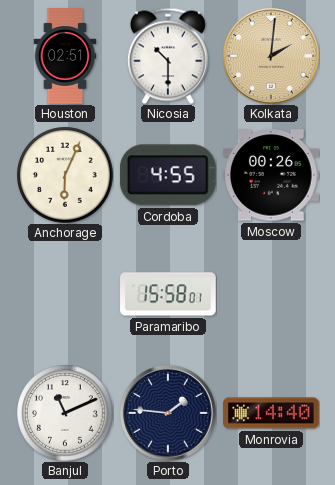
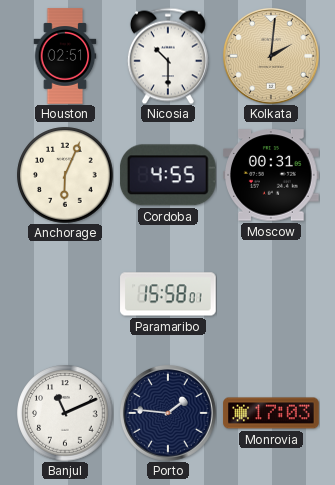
Moscow: 00:26 -> 00:31
Monrovia: 14:40 -> 17:03
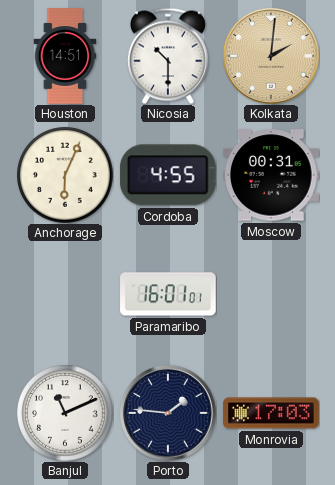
Houston: 02:51 -> 14:51
Paramaribo: 15:58 -> 16:01
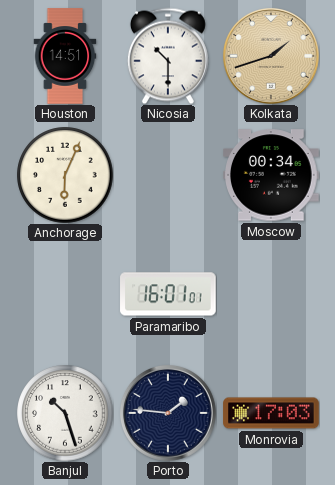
Kolkata: 2:01 -> 1:42
Cordoba: 4:55 -> none
Moscow: 00:31 -> 00:34
Banjul: 11:11 -> 10:27
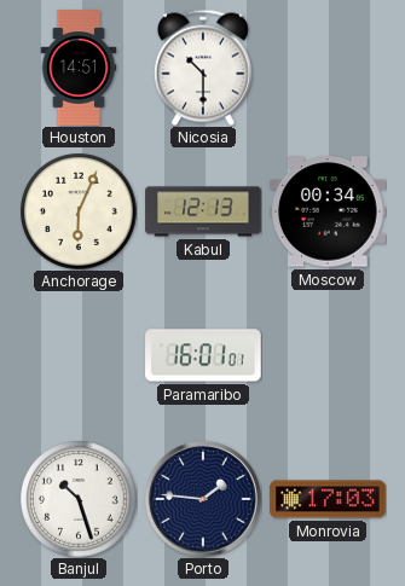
Kolkata: 1:42 -> none
Kabul: none -> 12:13
